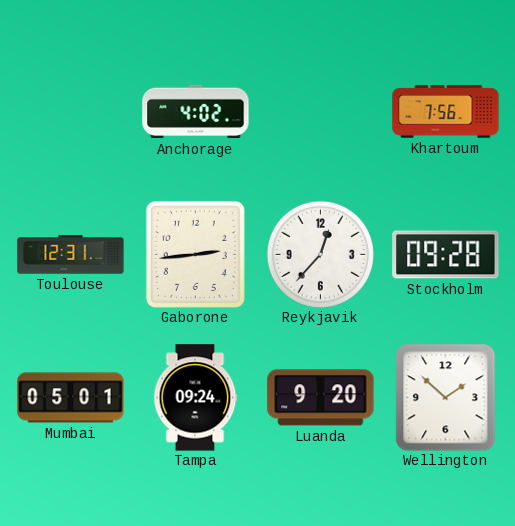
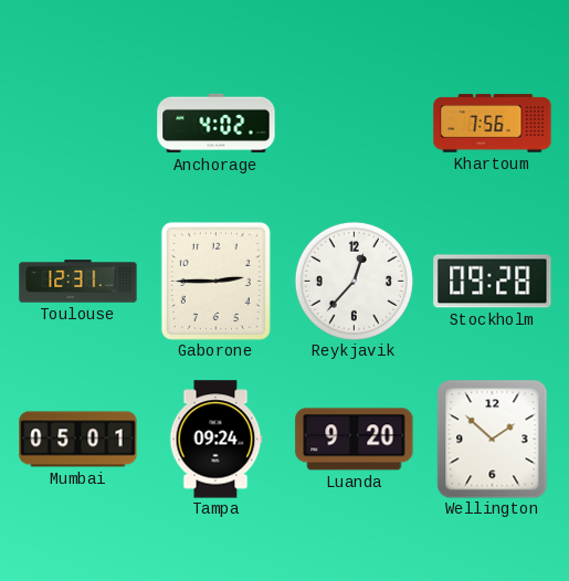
Gaborone: 2:44 -> 2:45
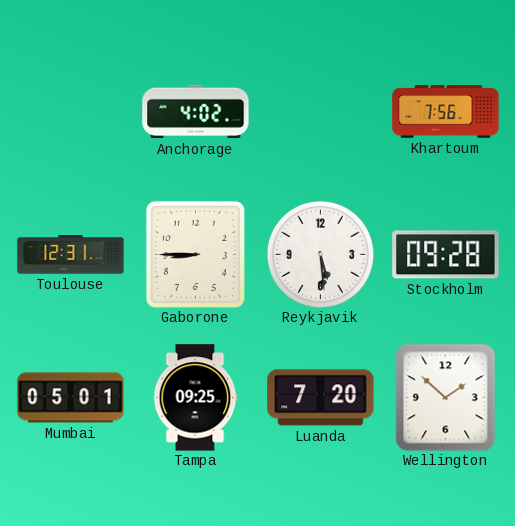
Gaborone: 2:45 -> 8:45
Reykjavik: 12:37 -> 5:29
Tampa: 09:24 -> 09:25
Luanda: 9:20 -> 7:20
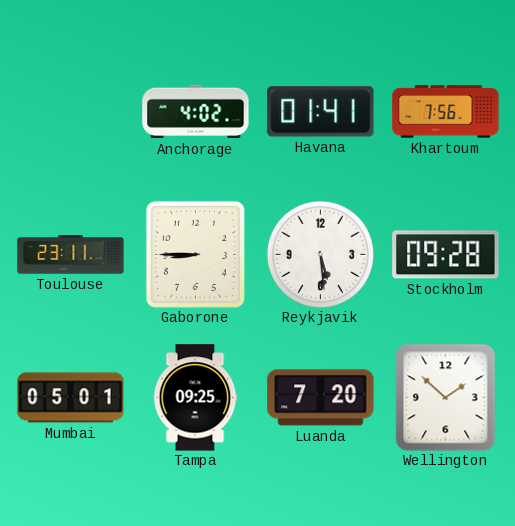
Havana: none -> 01:41
Toulouse: 12:31 -> 23:11
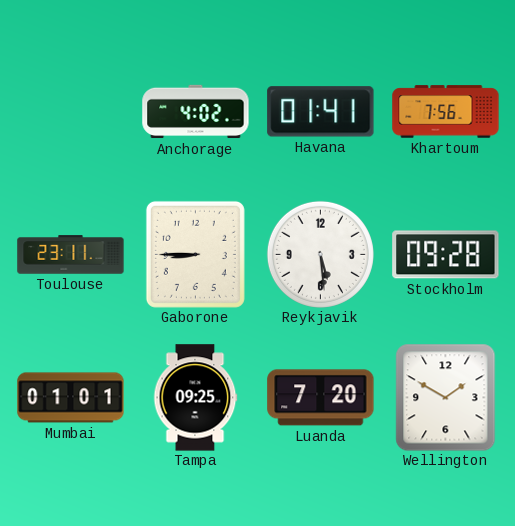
Mumbai: 05:01 -> 01:01
Wellington: 1:52 -> 1:50
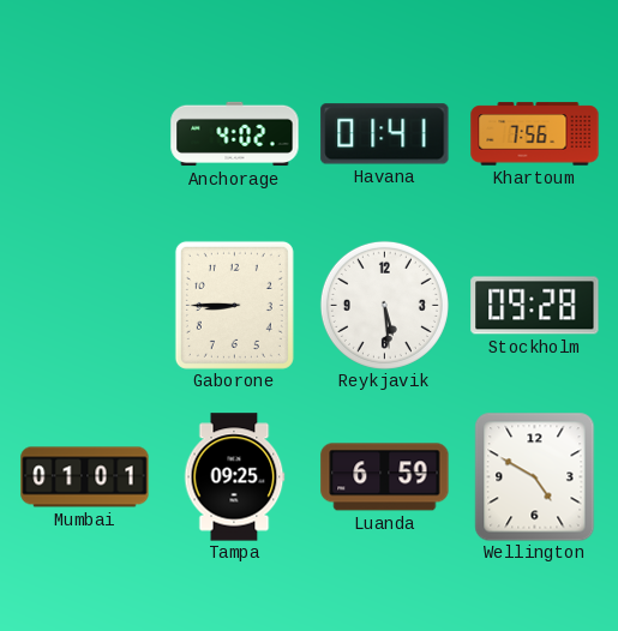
Toulouse: 23:11 -> none
Luanda: 7:20 -> 6:59
Wellington: 1:50 -> 4:50
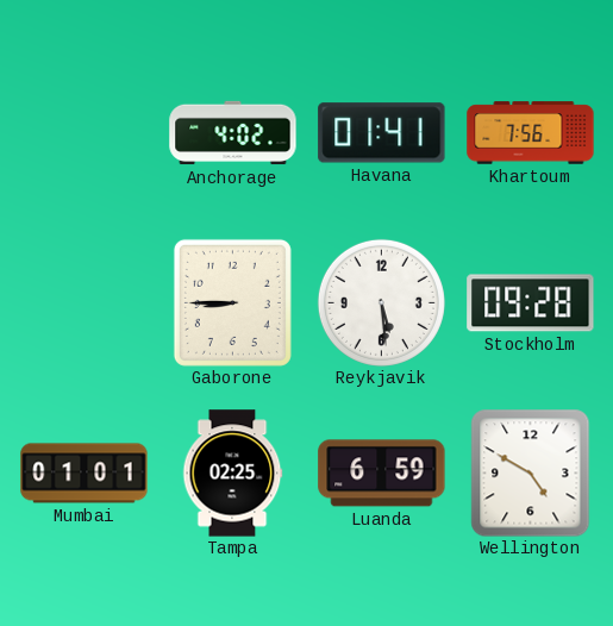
Tampa: 09:25 -> 02:25
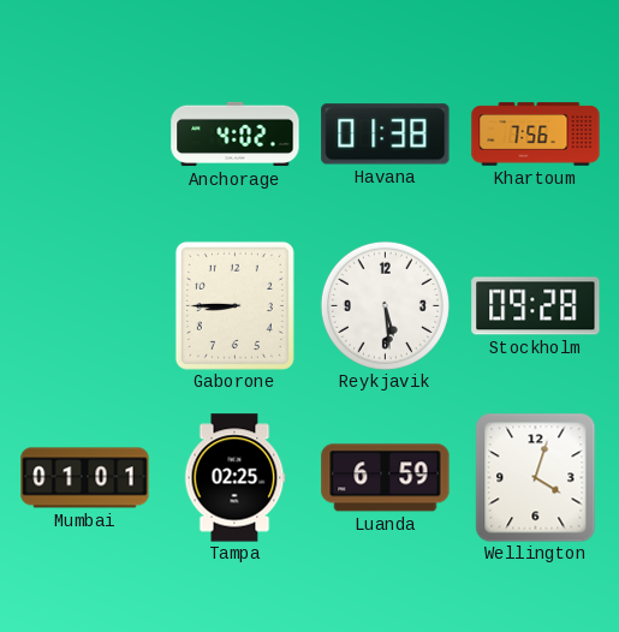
Havana: 01:41 -> 01:38
Wellington: 4:50 -> 4:03
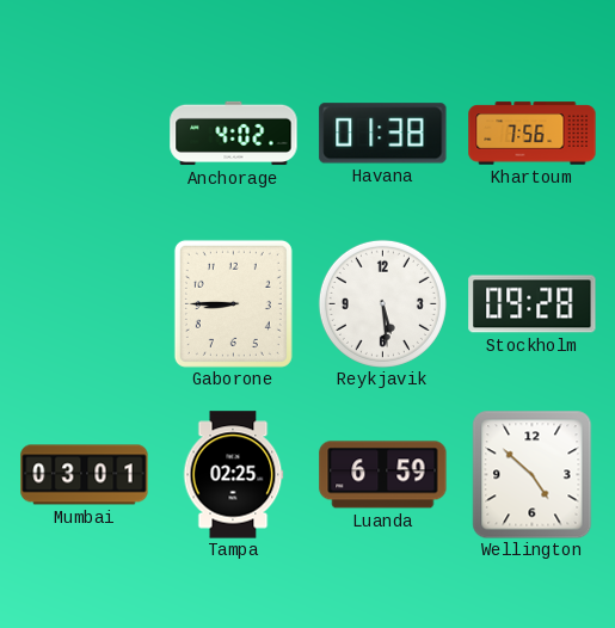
Mumbai: 01:01 -> 03:01
Wellington: 4:03 -> 4:52
